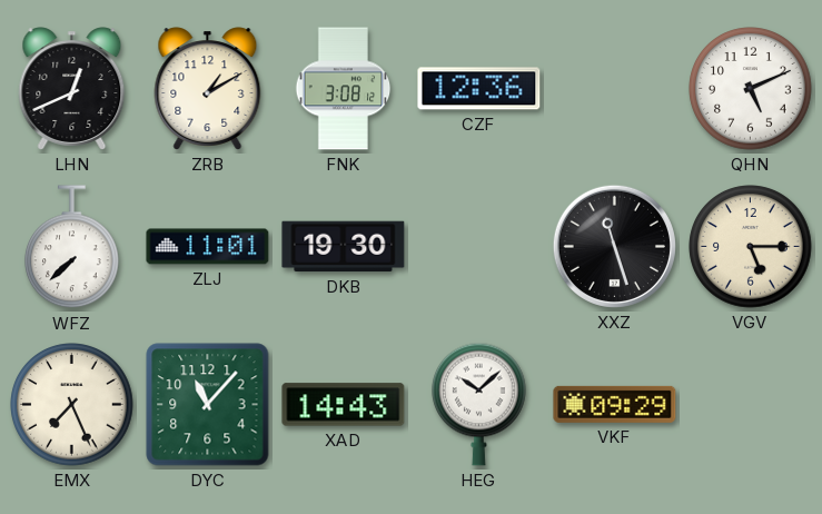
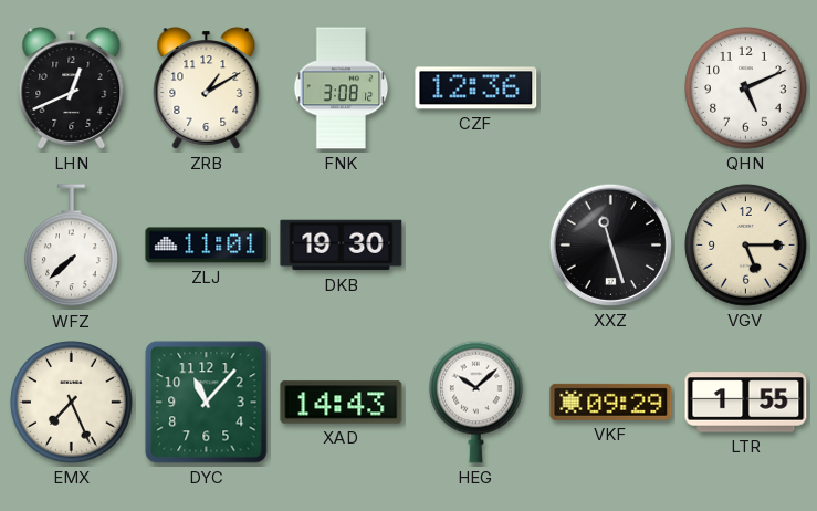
LTR: none -> 1:55
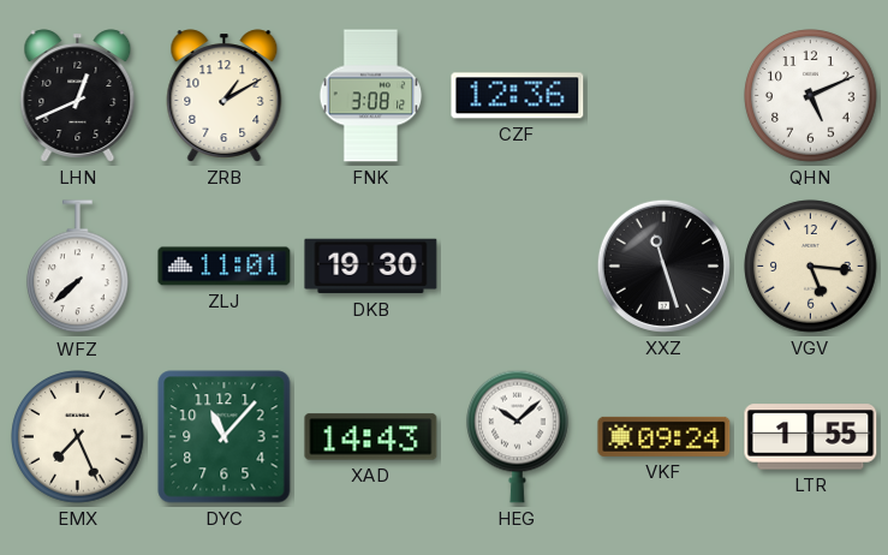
VGV: 5:15 -> 5:16
VKF: 09:29 -> 09:24
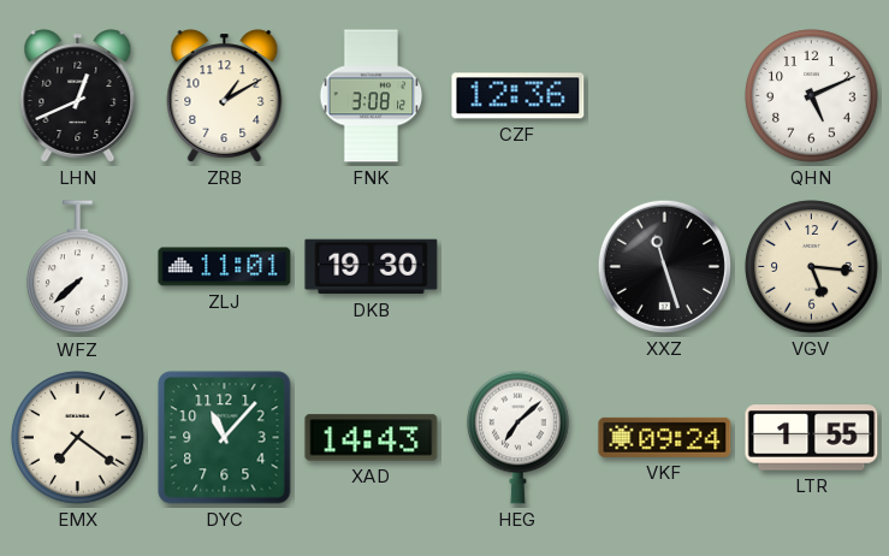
EMX: 7:26 -> 7:21
HEG: 10:08 -> 7:08
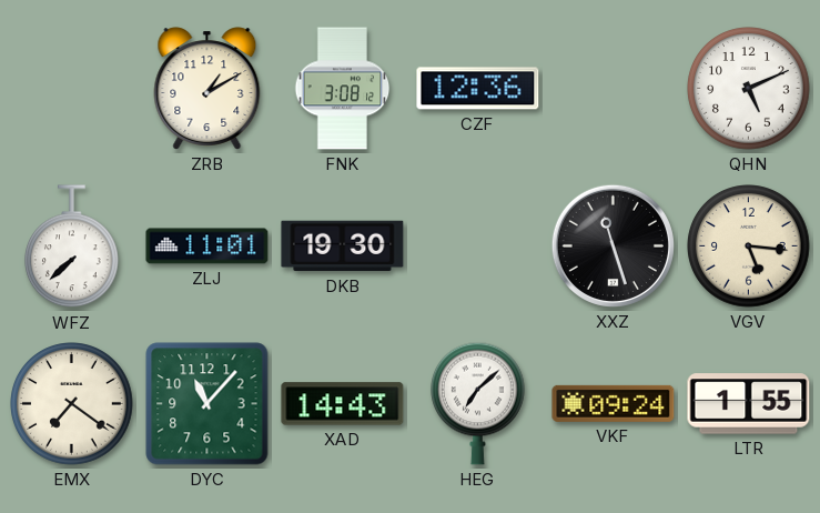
LHN: 12:41 -> none
